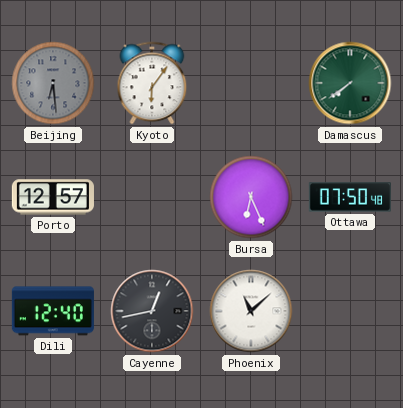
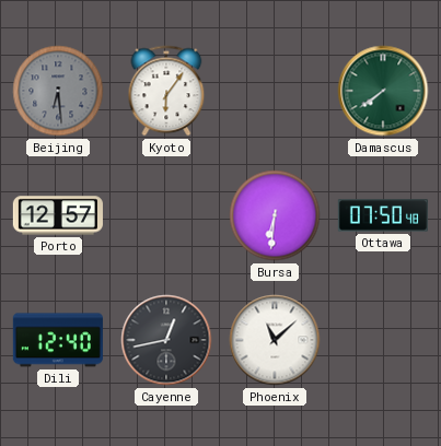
Bursa: 6:26 -> 6:31
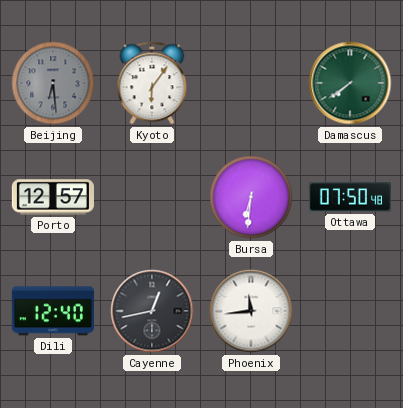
Phoenix: 11:08 -> 11:44
